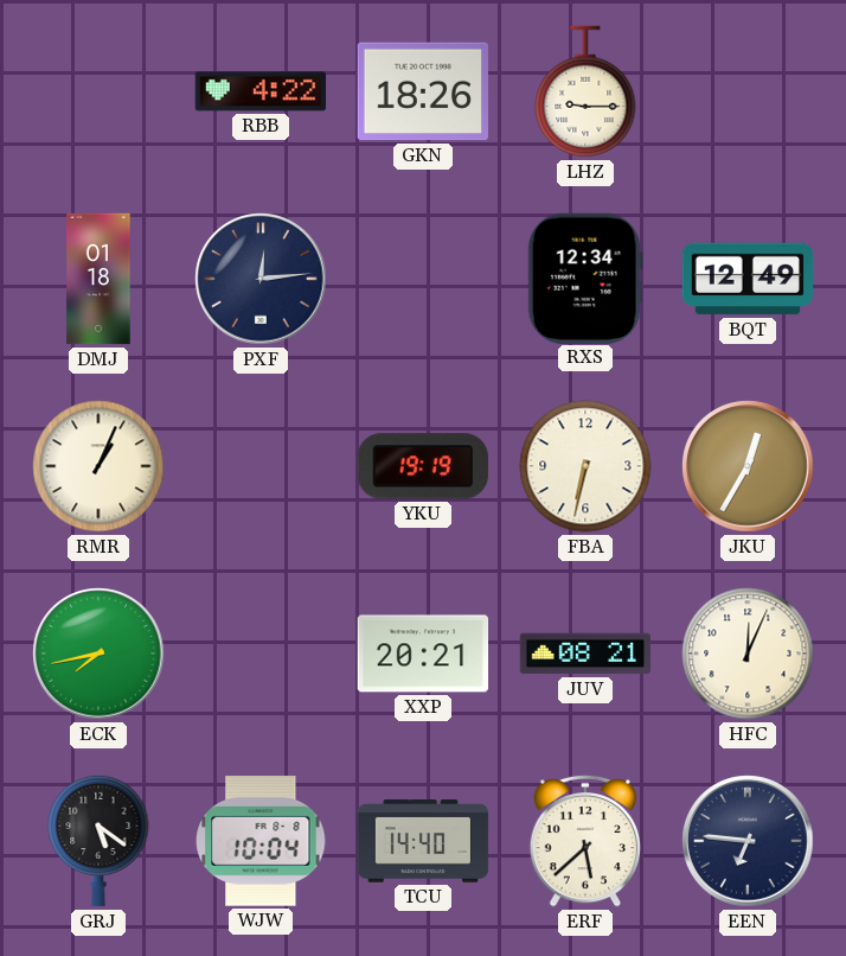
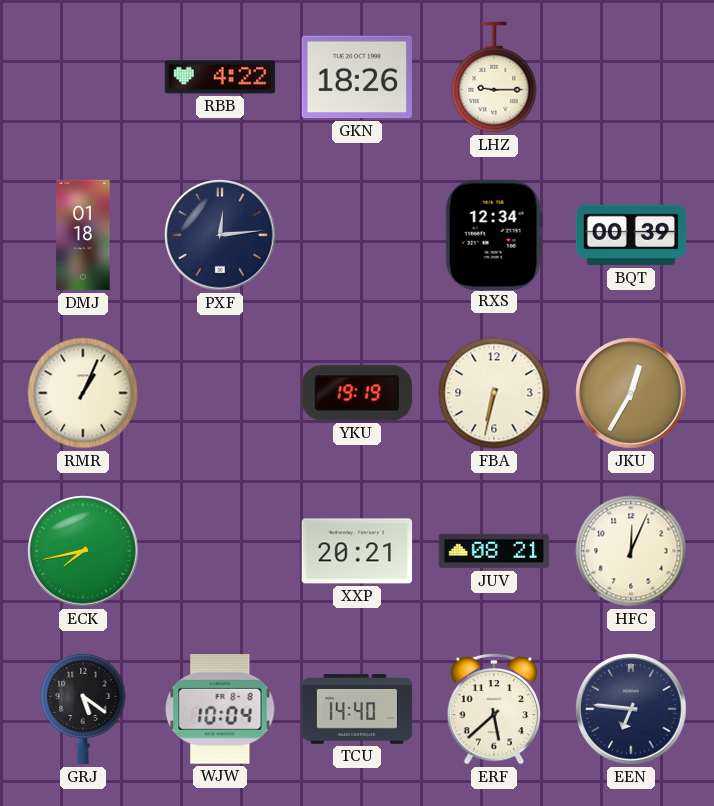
BQT: 12:49 -> 00:39
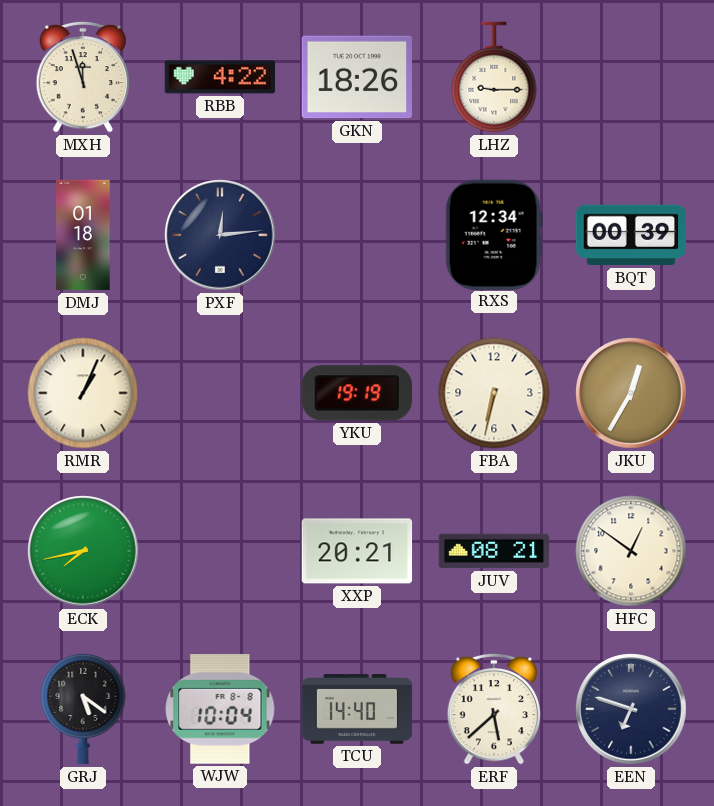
MXH: none -> 11:57
HFC: 12:04 -> 12:51
EEN: 6:46 -> 6:48
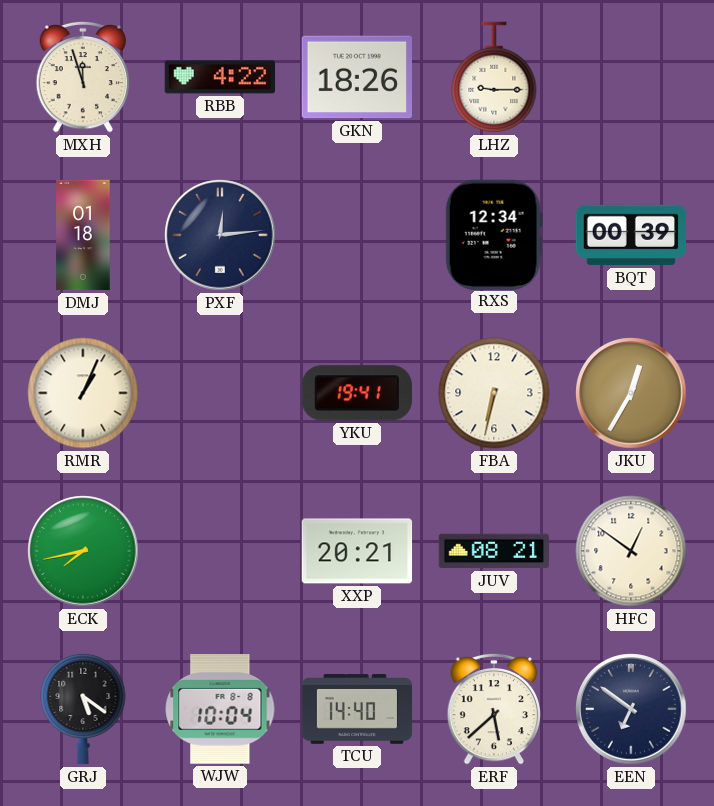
YKU: 19:19 -> 19:41
EEN: 6:48 -> 6:51
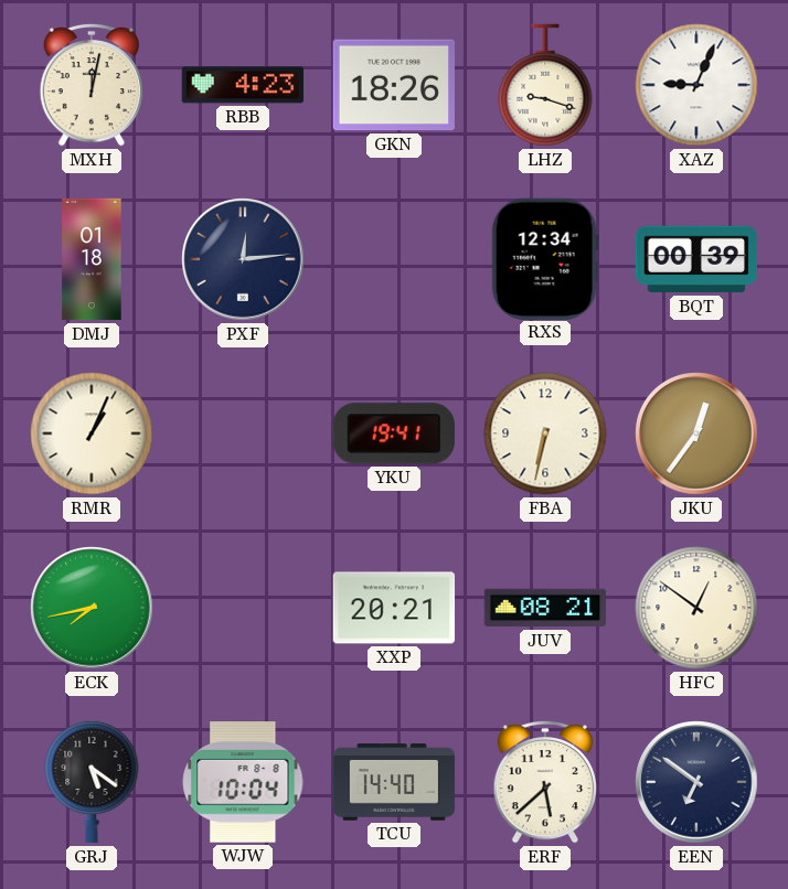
MXH: 11:57 -> 12:02
RBB: 4:22 -> 4:23
LHZ: 9:15 -> 9:18
XAZ: none -> 9:04
JKU: 12:35 -> 12:36
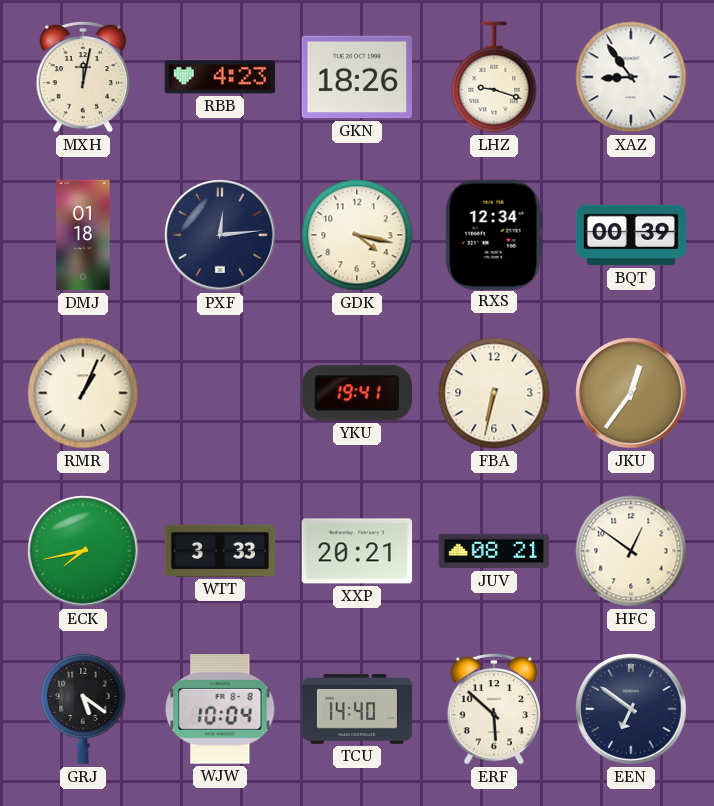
XAZ: 9:04 -> 8:54
GDK: none -> 4:17
WTT: none -> 3:33
ERF: 5:38 -> 5:52
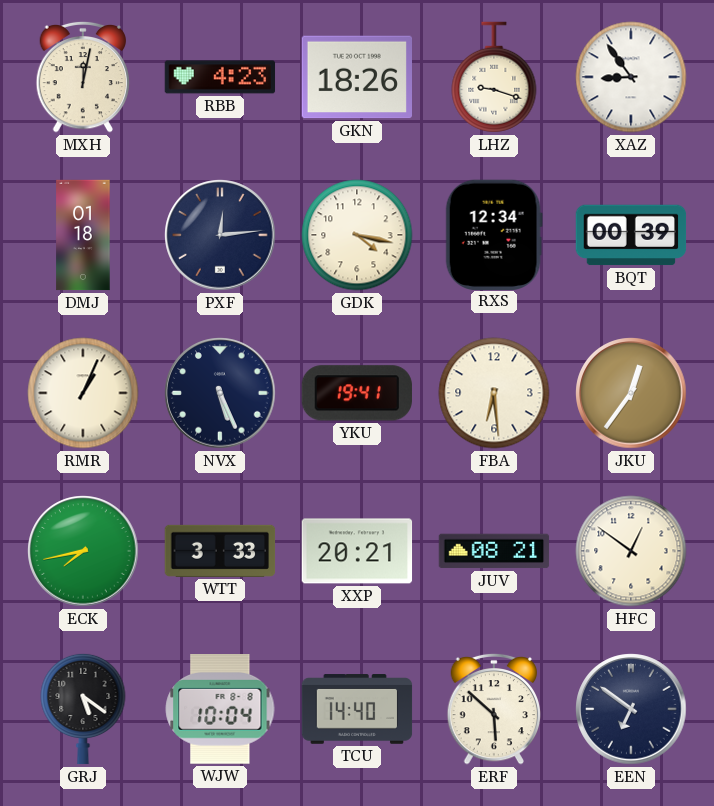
NVX: none -> 5:26
FBA: 6:32 -> 6:29
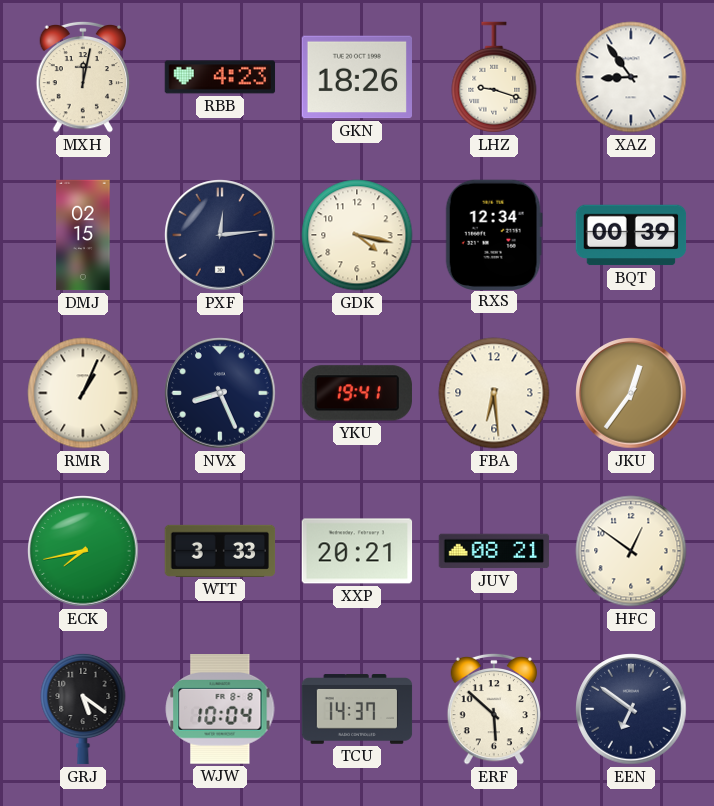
DMJ: 01:18 -> 02:15
NVX: 5:26 -> 8:26
TCU: 14:40 -> 14:37
